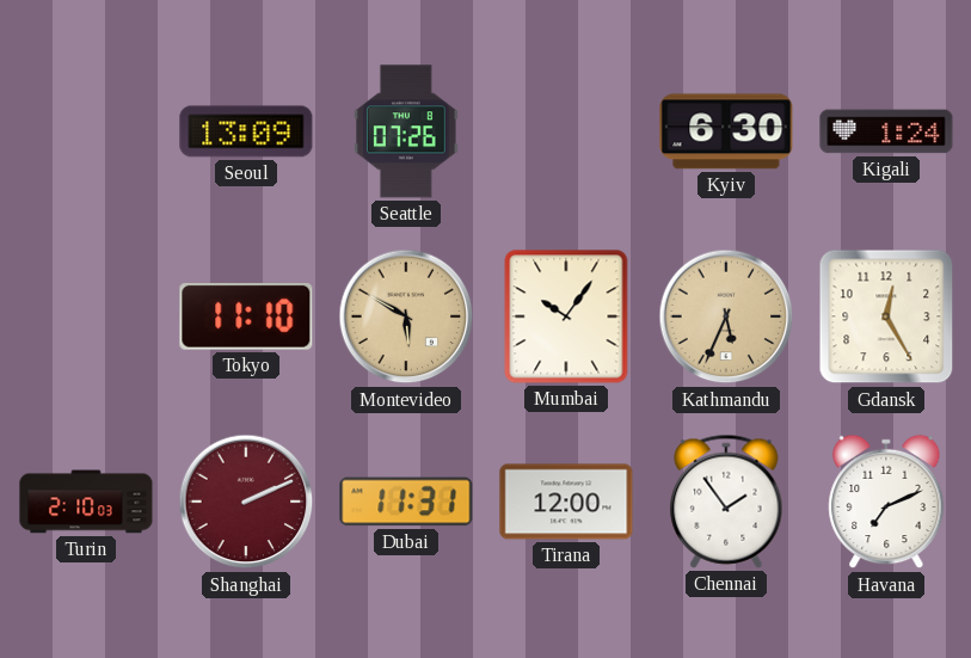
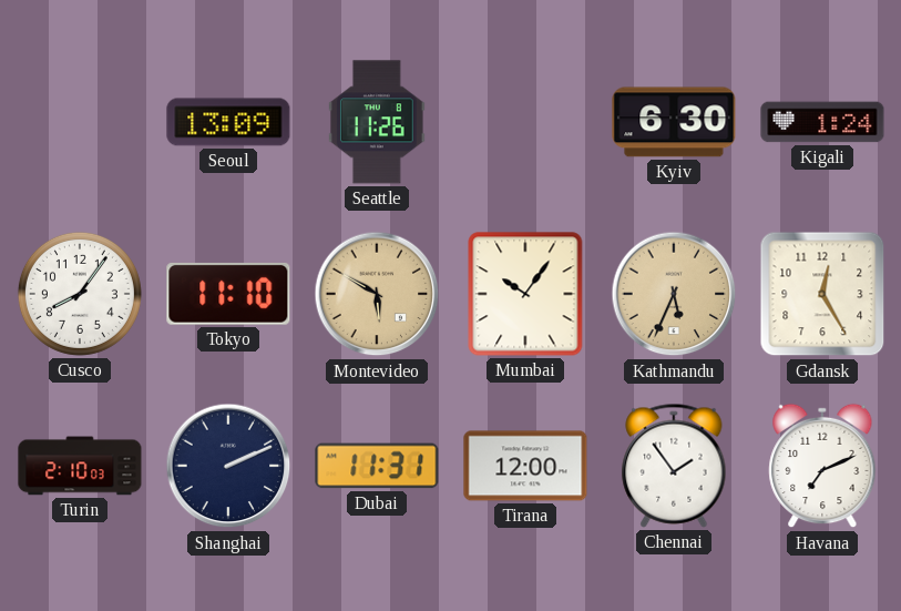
Seattle: 07:26 -> 11:26
Cusco: none -> 8:06
Shanghai dial: burgundy -> navy
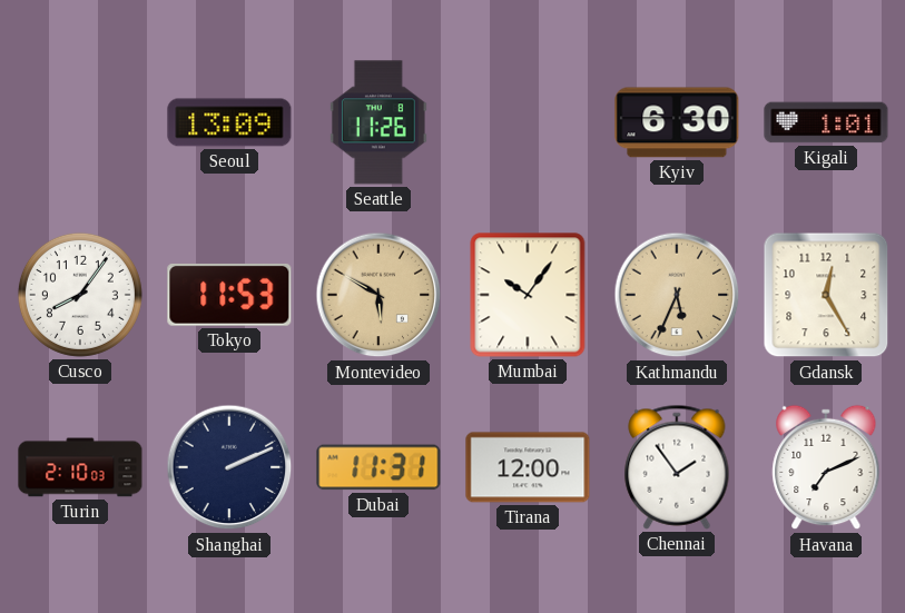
Kigali: 1:24 -> 1:01
Tokyo: 11:10 -> 11:53
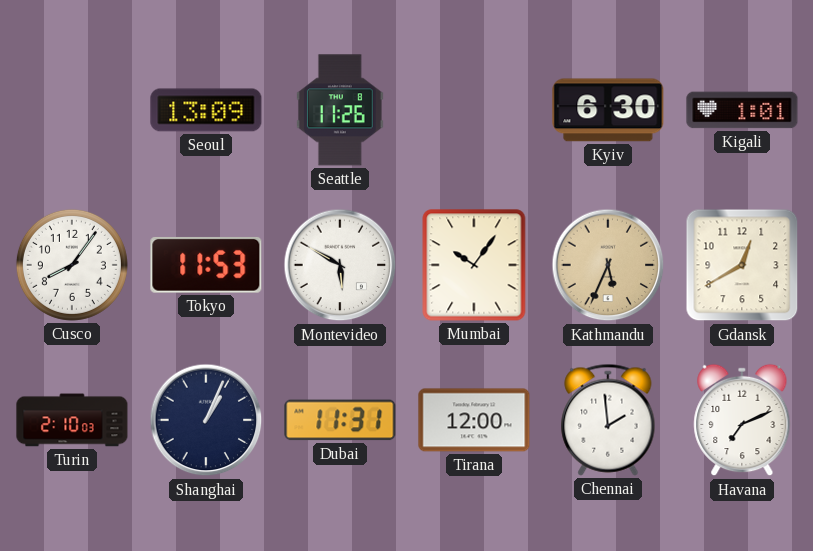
Montevideo dial: champagne -> white
Gdansk: 12:25 -> 12:40
Shanghai: 2:11 -> 1:04
Chennai: 1:54 -> 1:59
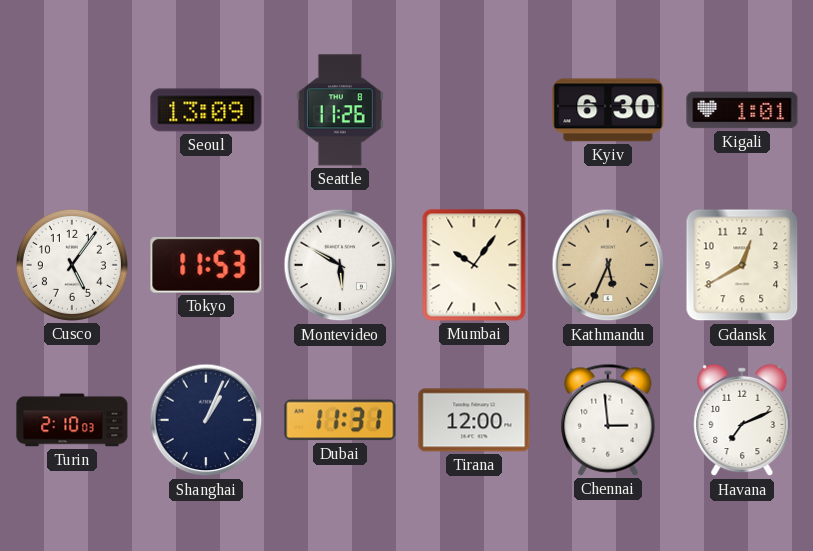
Cusco: 8:06 -> 5:06
Chennai: 1:59 -> 2:59
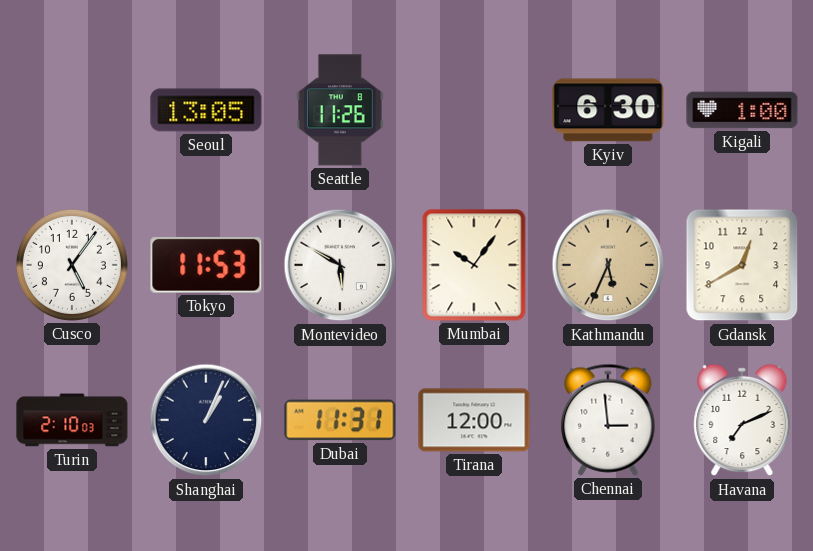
Seoul: 13:09 -> 13:05
Kigali: 1:01 -> 1:00
